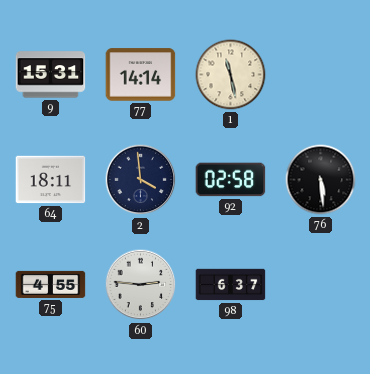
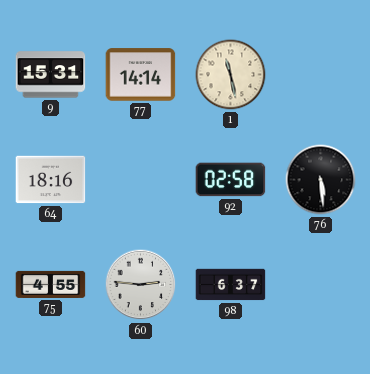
64: 18:11 -> 18:16
2: 3:59 -> none
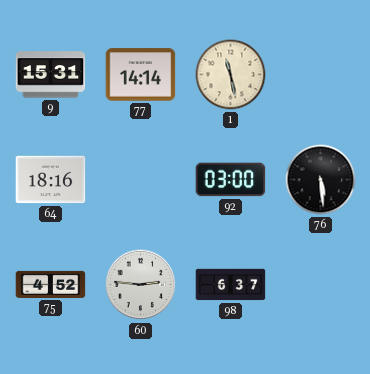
92: 02:58 -> 03:00
75: 4:55 -> 4:52
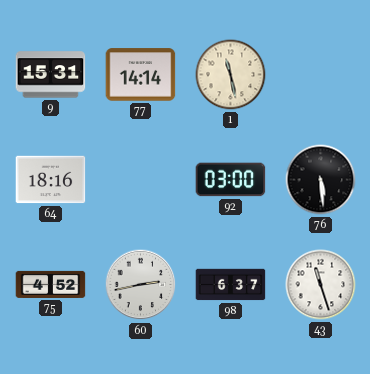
60: 2:46 -> 2:43
43: none -> 11:27
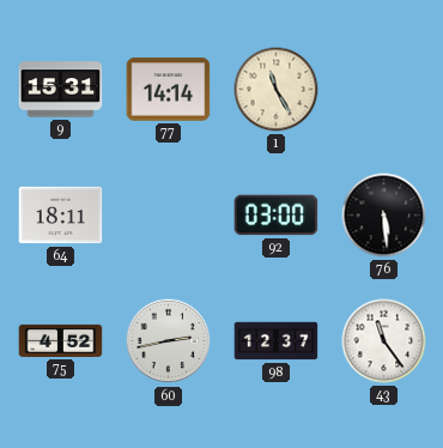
1: 11:28 -> 11:25
64: 18:16 -> 18:11
98: 6:37 -> 12:37
43: 11:27 -> 11:24
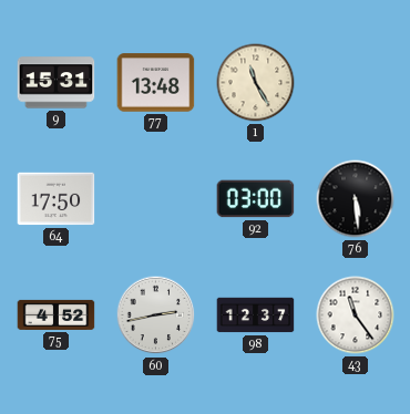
77: 14:14 -> 13:48
64: 18:11 -> 17:50
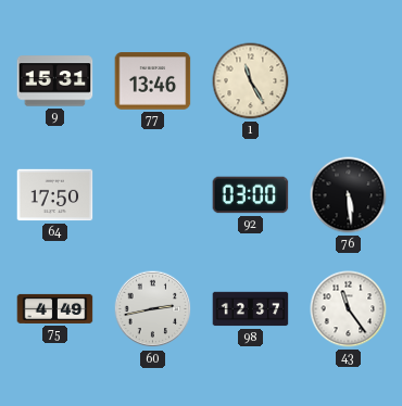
77: 13:48 -> 13:46
75: 4:52 -> 4:49
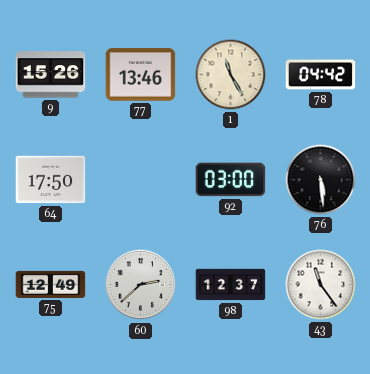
9: 15:31 -> 15:26
78: none -> 04:42
75: 4:49 -> 12:49
60: 2:43 -> 2:38
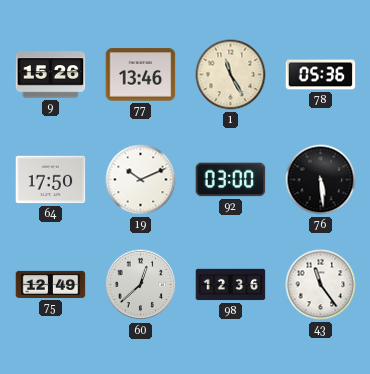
78: 04:42 -> 05:36
19: none -> 10:11
60: 2:38 -> 12:38
98: 12:37 -> 12:36
